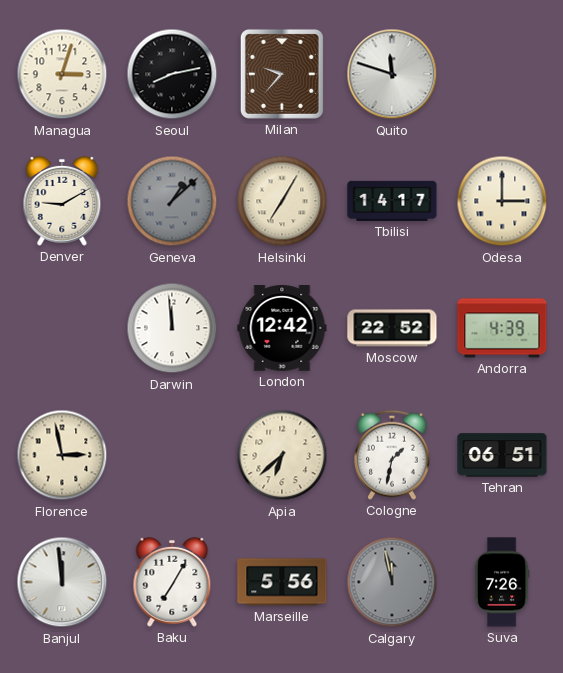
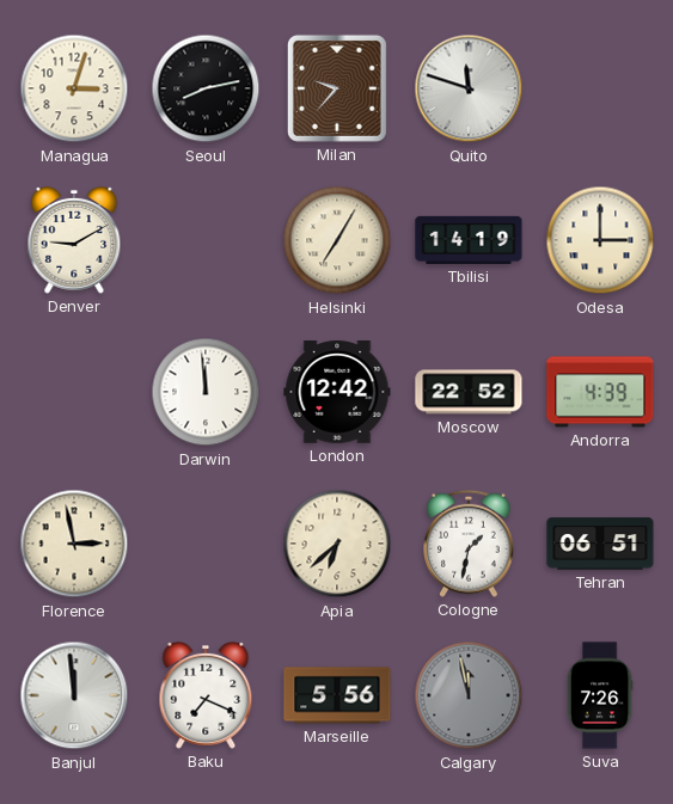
Geneva: 1:08 -> none
Tbilisi: 14:17 -> 14:19
Baku: 7:05 -> 7:19
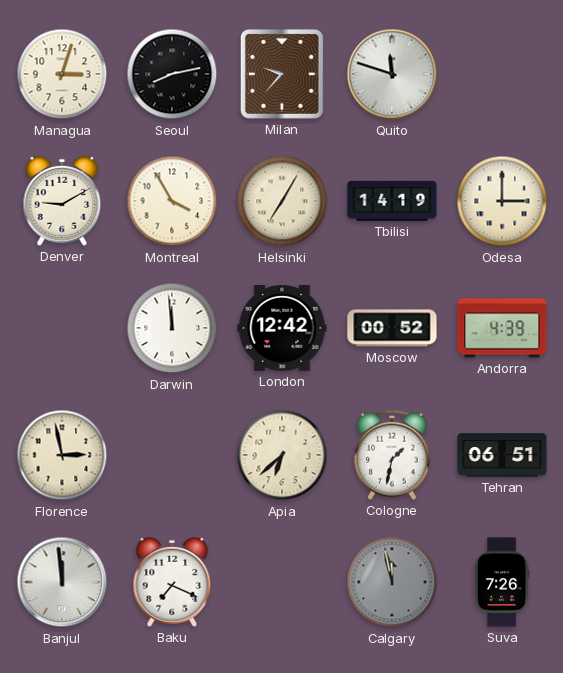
Montreal: none -> 3:55
Moscow: 22:52 -> 00:52
Marseille: 5:56 -> none
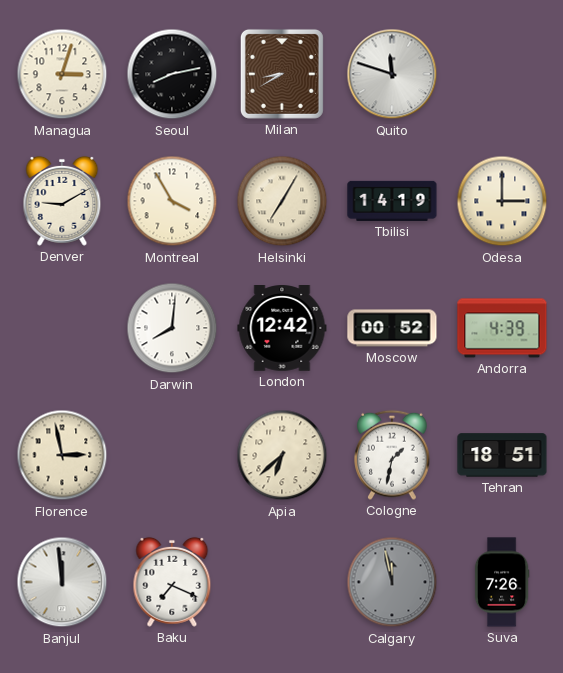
Milan: 9:37 -> 8:40
Darwin: 11:59 -> 8:01
Tehran: 06:51 -> 18:51
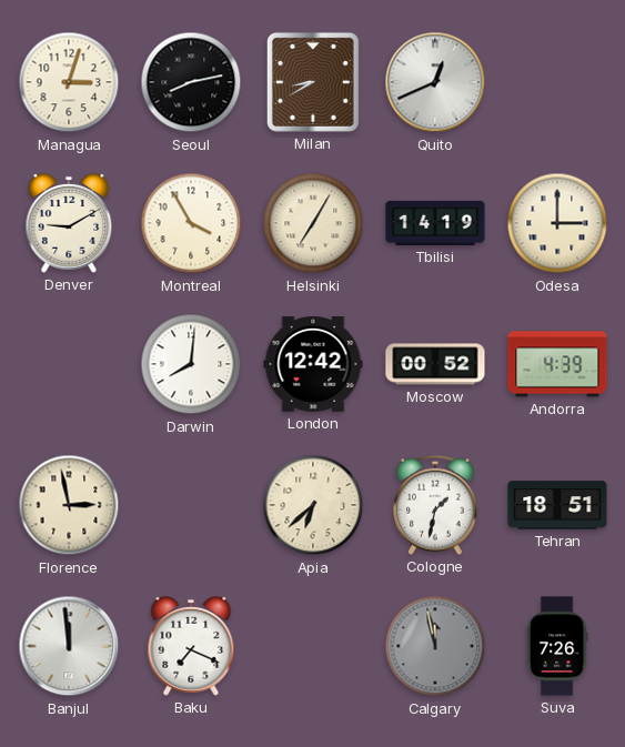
Quito: 11:48 -> 12:41
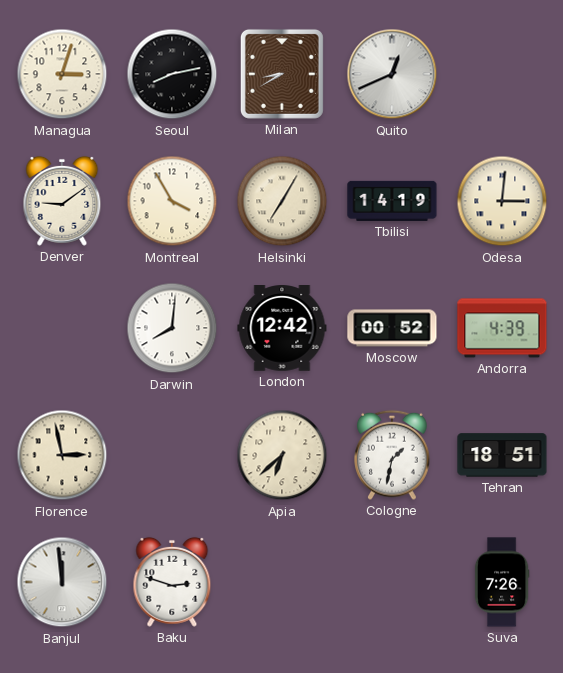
Denver: 9:10 -> 9:09
Odesa: 3:00 -> 3:01
Baku: 7:19 -> 2:48
Calgary: 11:58 -> none
